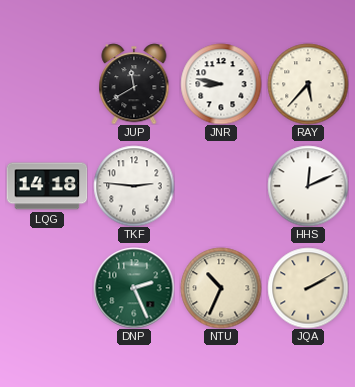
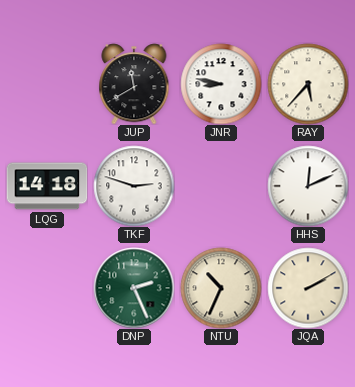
TKF: 2:46 -> 2:48
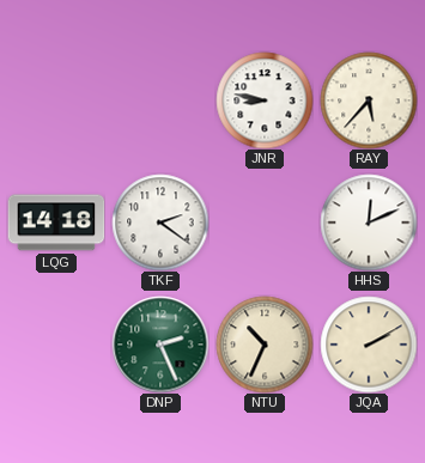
JUP: 11:40 -> none
TKF: 2:48 -> 2:21
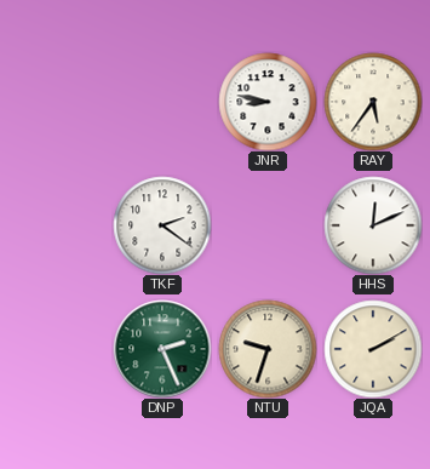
RAY: 5:37 -> 5:36
LQG: 14:18 -> none
NTU: 10:34 -> 9:33
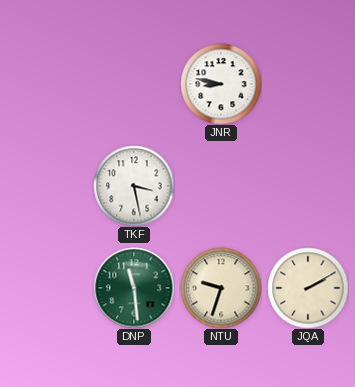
RAY: 5:36 -> none
TKF: 2:21 -> 3:28
HHS: 12:11 -> none
DNP: 2:26 -> 11:29
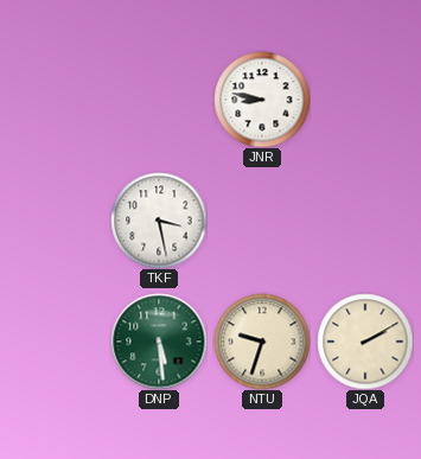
DNP: 11:29 -> 5:29
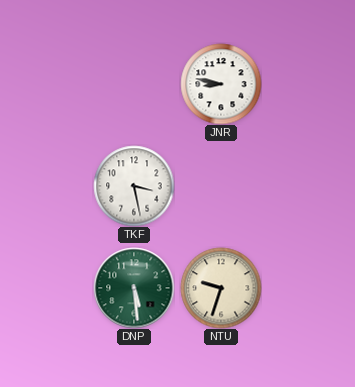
JQA: 2:10 -> none
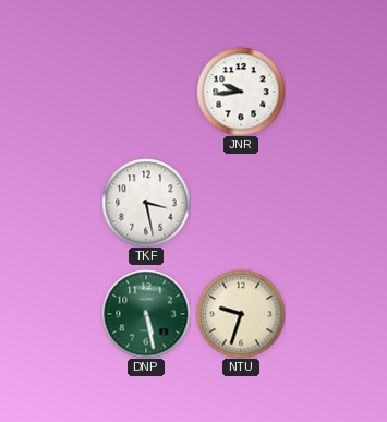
JNR: 8:47 -> 9:44
DNP: 5:29 -> 5:28
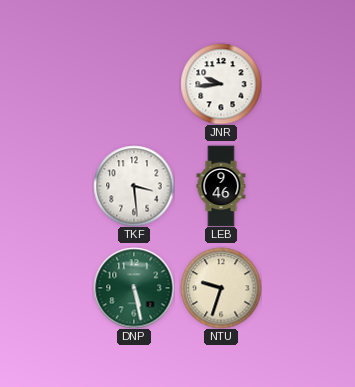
TKF: 3:28 -> 3:29
LEB: none -> 9:46
